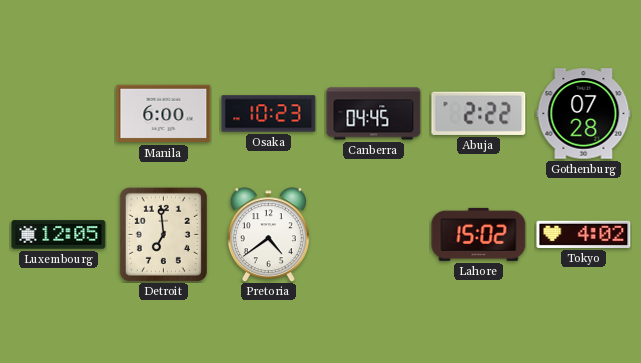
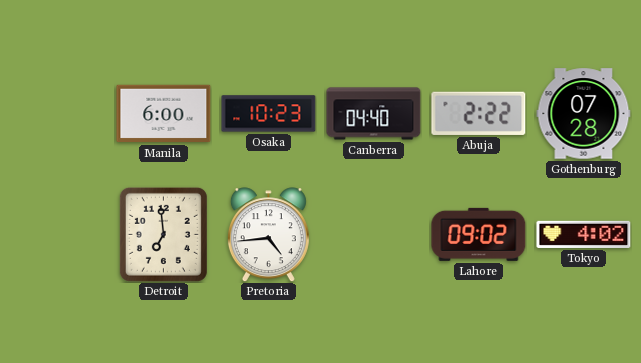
Canberra: 04:45 -> 04:40
Luxembourg: 12:05 -> none
Pretoria: 4:39 -> 4:44
Lahore: 15:02 -> 09:02
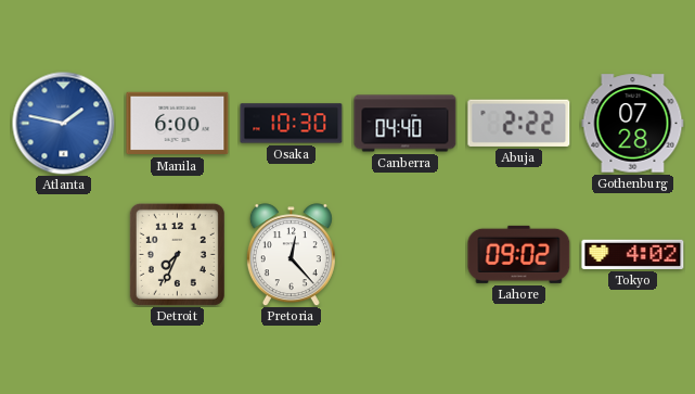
Atlanta: none -> 1:47
Osaka: 10:23 -> 10:30
Detroit: 6:59 -> 7:34
Pretoria: 4:44 -> 12:23
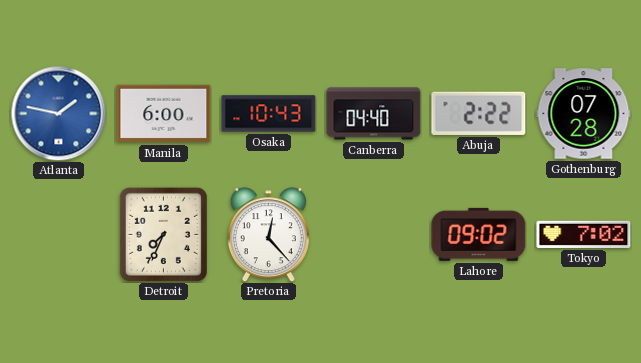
Osaka: 10:30 -> 10:43
Tokyo: 4:02 -> 7:02
